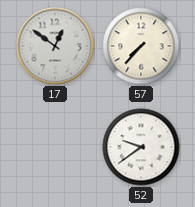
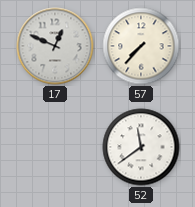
17: 12:51 -> 12:49
52: 9:39 -> 11:39
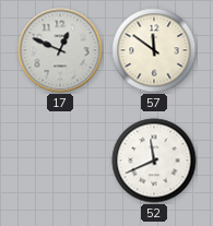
57: 7:37 -> 11:51
52: 11:39 -> 11:41
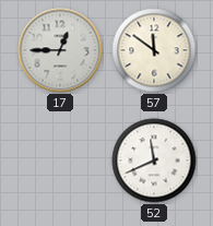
17: 12:49 -> 12:45
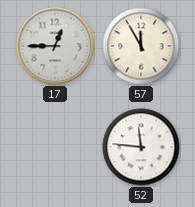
57: 11:51 -> 11:55
52: 11:41 -> 11:46
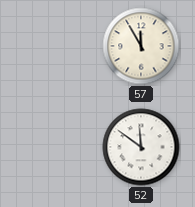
17: 12:45 -> none
52: 11:46 -> 11:51
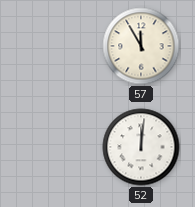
52: 11:51 -> 12:01
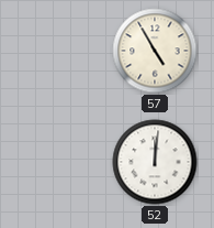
57: 11:55 -> 4:55
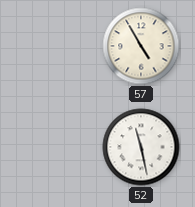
52: 12:01 -> 11:28
